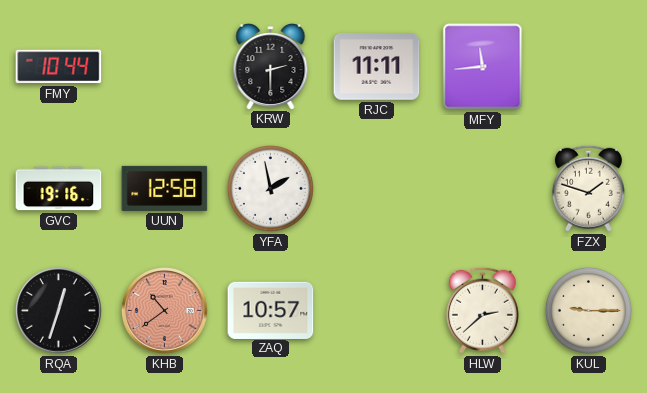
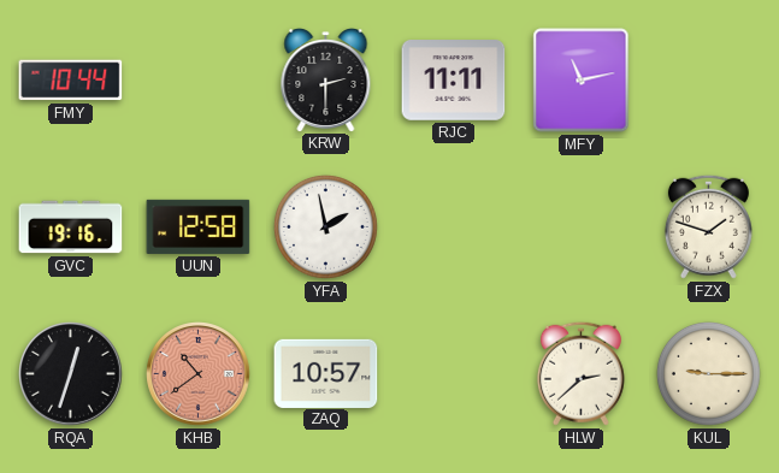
MFY: 11:44 -> 11:13
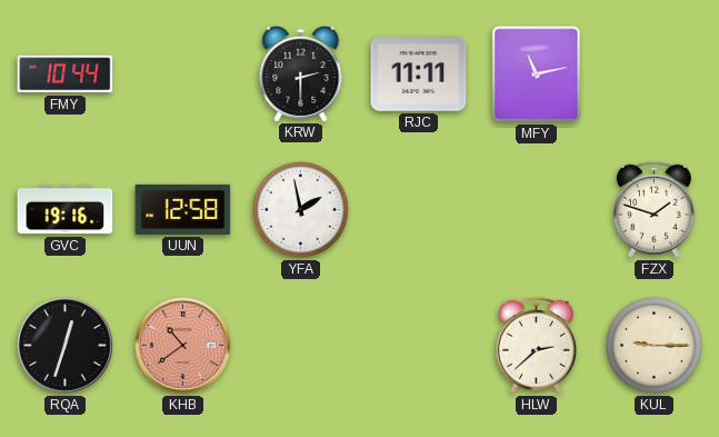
ZAQ: 10:57 -> none
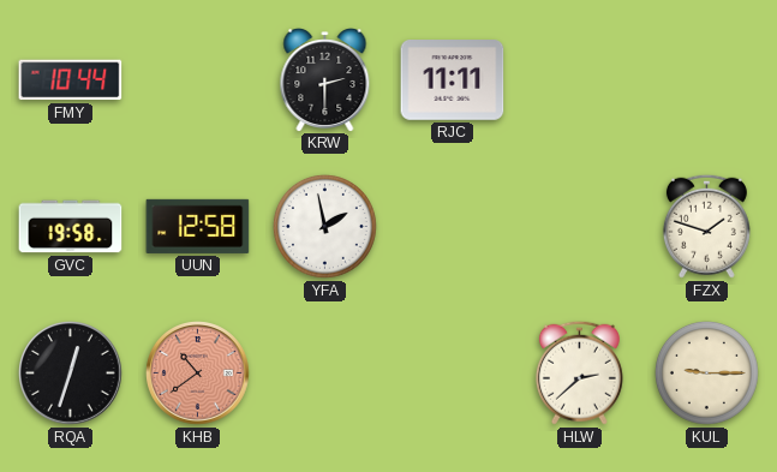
MFY: 11:13 -> none
GVC: 19:16 -> 19:58
